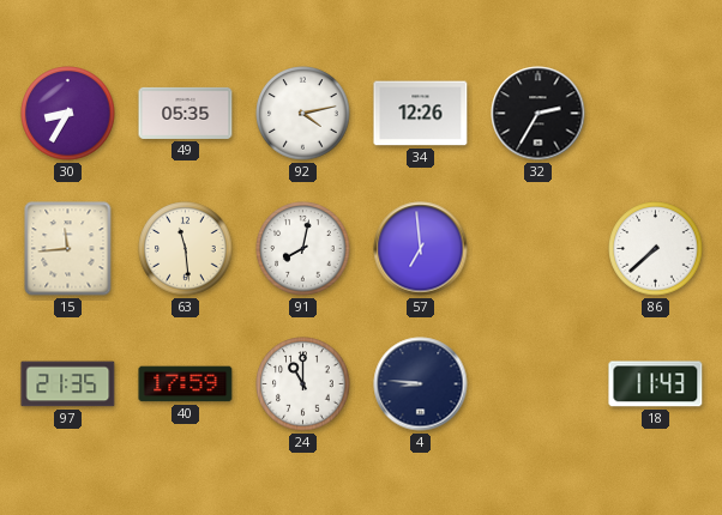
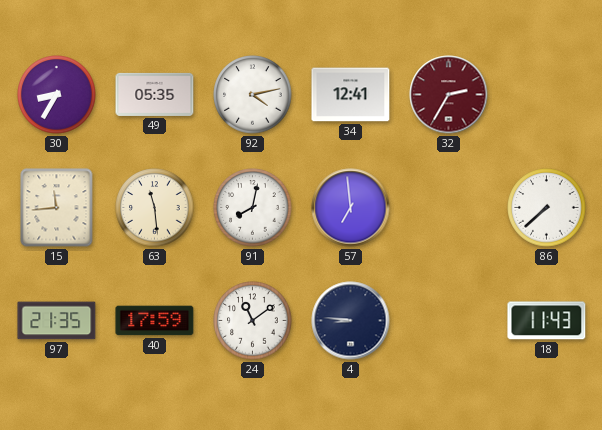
34: 12:26 -> 12:41
32 dial: black -> burgundy
24: 11:00 -> 11:09
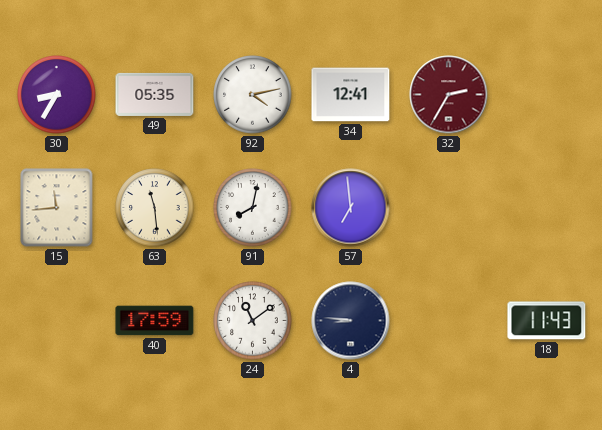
86: 7:38 -> none
97: 21:35 -> none
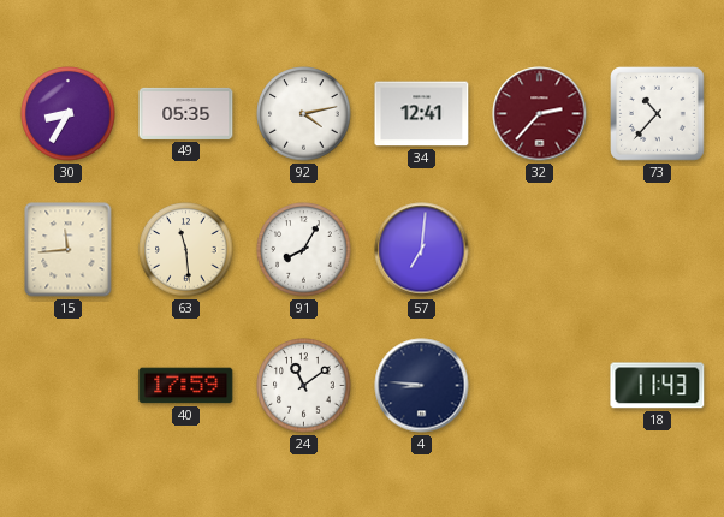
32: 2:35 -> 2:37
73: none -> 10:37
91: 8:02 -> 8:05
57: 6:59 -> 7:01
